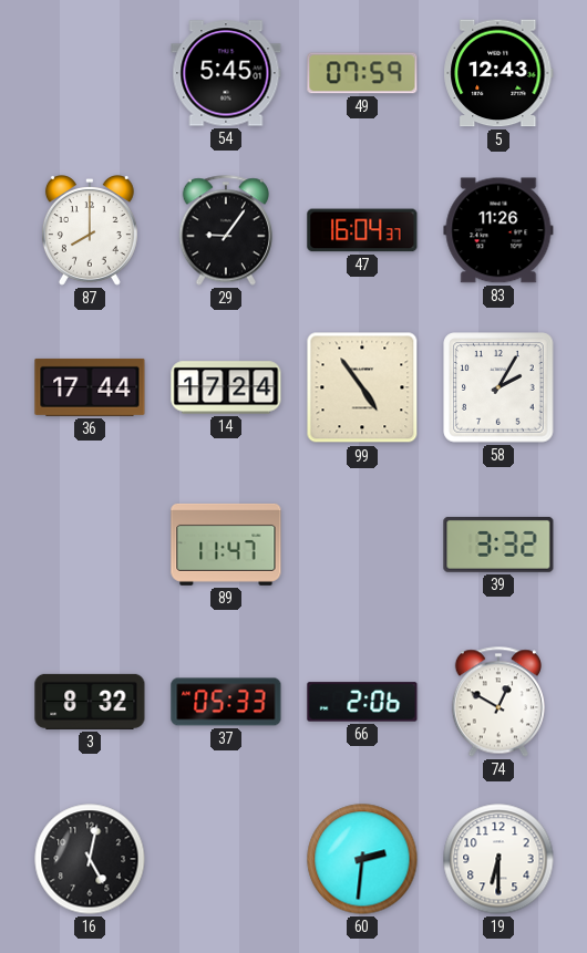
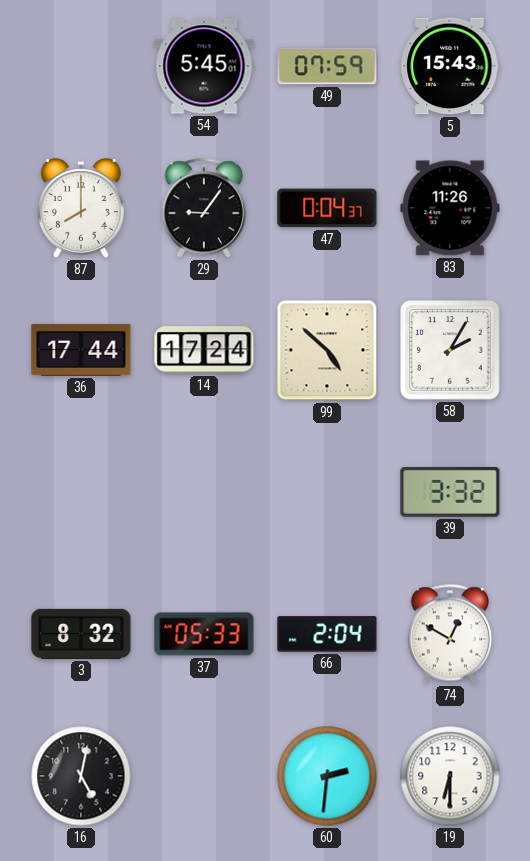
5: 12:43 -> 15:43
47: 16:04 -> 0:04
99: 4:54 -> 4:52
89: 11:47 -> none
66: 2:06 -> 2:04
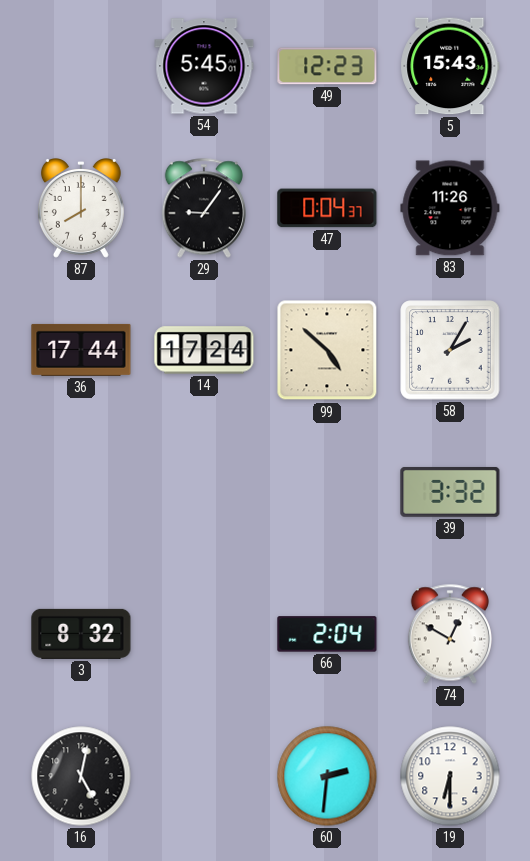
49: 07:59 -> 12:23
37: 05:33 -> none
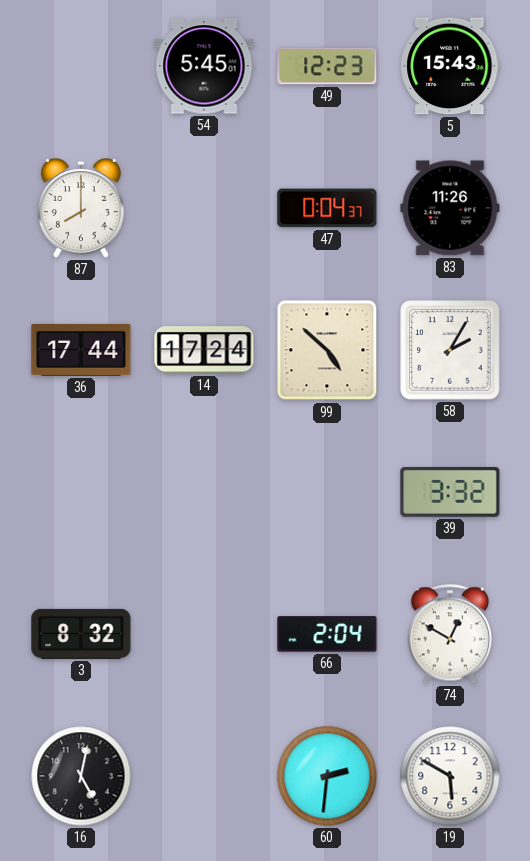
29: 9:06 -> none
19: 6:30 -> 5:50
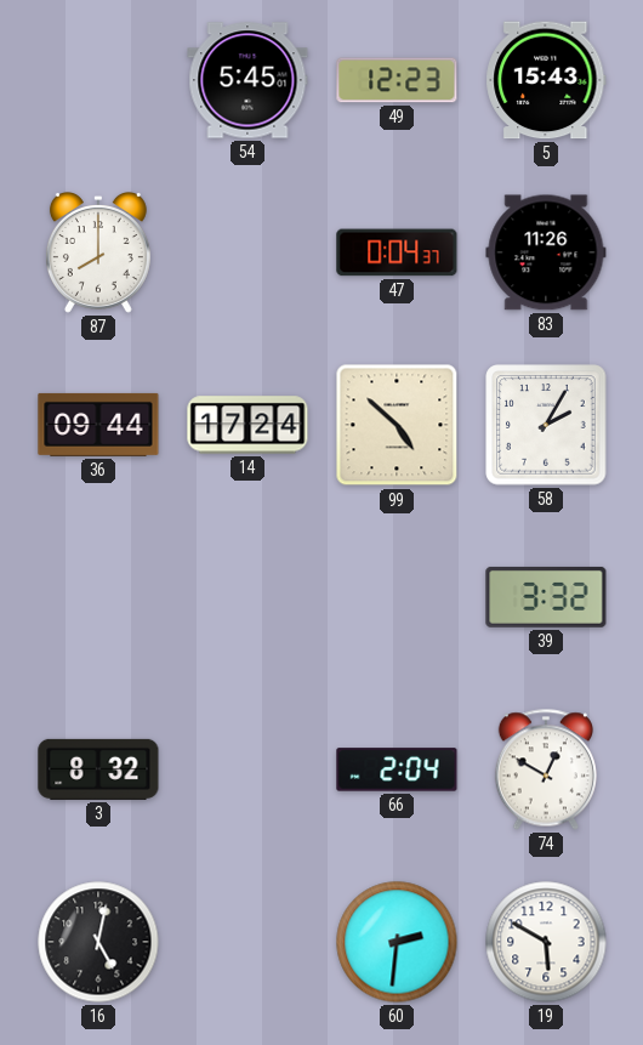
36: 17:44 -> 09:44
